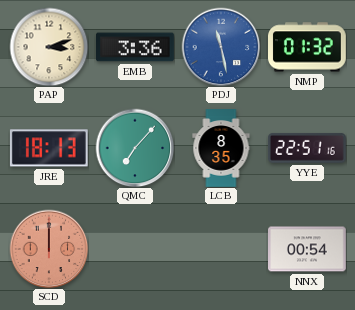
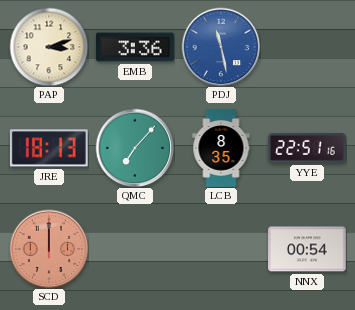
NMP: 01:32 -> none
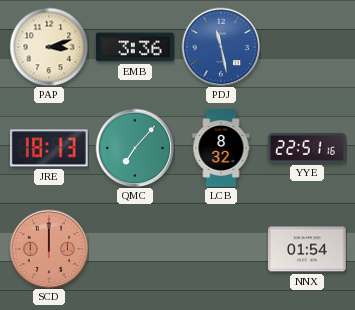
LCB: 8:35 -> 8:32
NNX: 00:54 -> 01:54
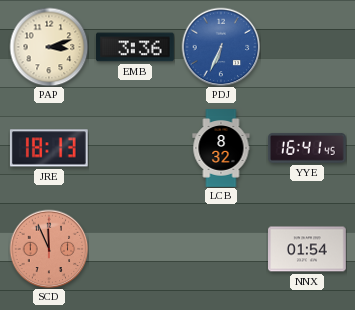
PDJ: 11:28 -> 6:34
QMC: 7:07 -> none
YYE: 22:51 -> 16:41
SCD: 12:00 -> 11:56
